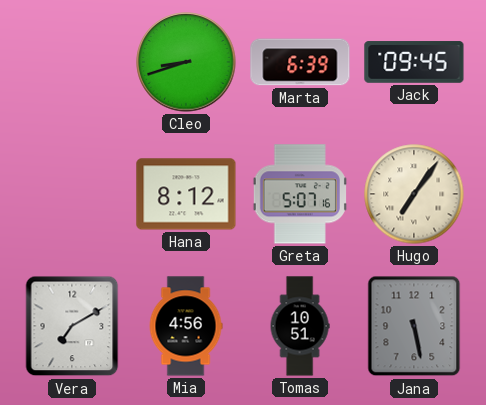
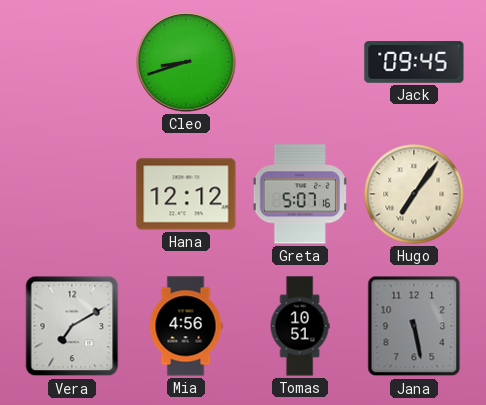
Marta: 6:39 -> none
Hana: 8:12 -> 12:12
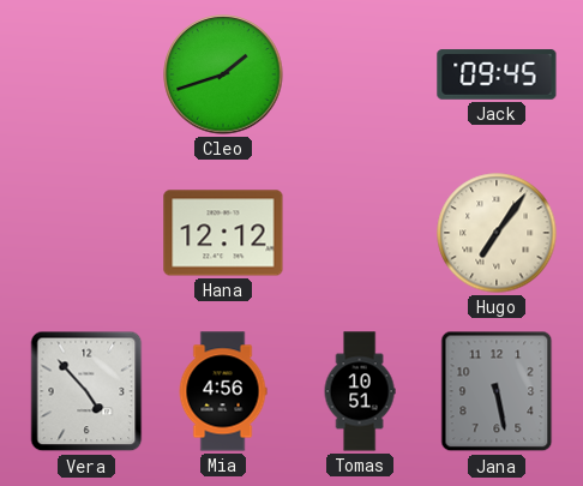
Cleo: 8:42 -> 1:42
Greta: 5:07 -> none
Vera: 7:10 -> 4:53
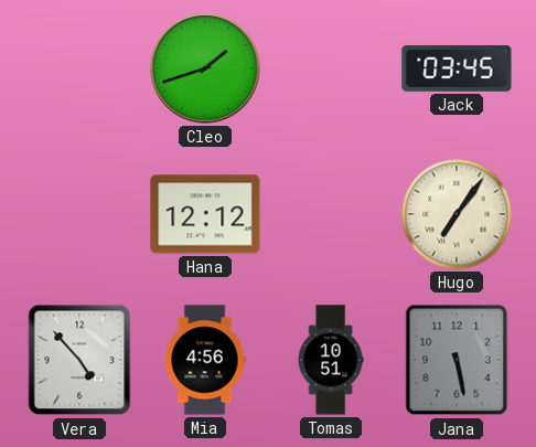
Jack: 09:45 -> 03:45
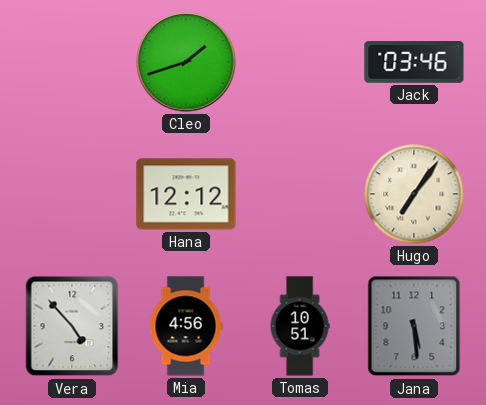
Jack: 03:45 -> 03:46
Jana: 5:28 -> 5:29
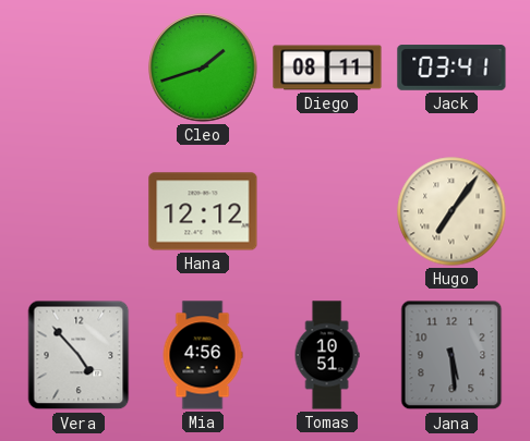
Diego: none -> 08:11
Jack: 03:46 -> 03:41
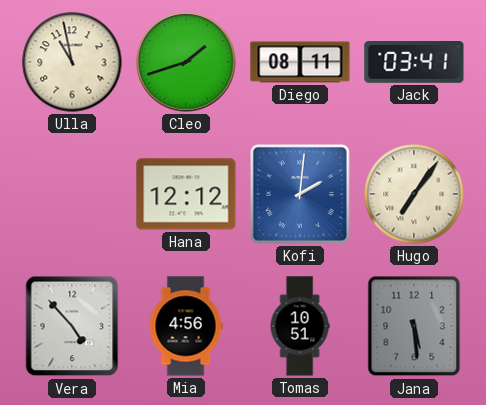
Ulla: none -> 10:58
Kofi: none -> 2:01
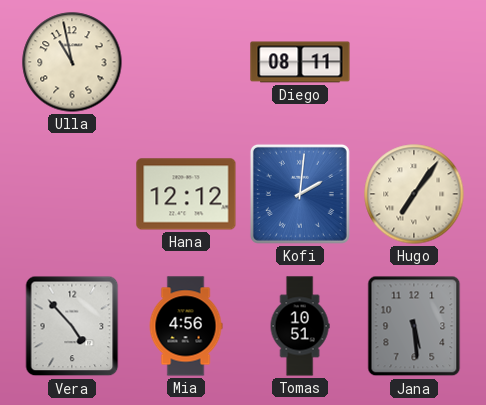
Cleo: 1:42 -> none
Jack: 03:41 -> none
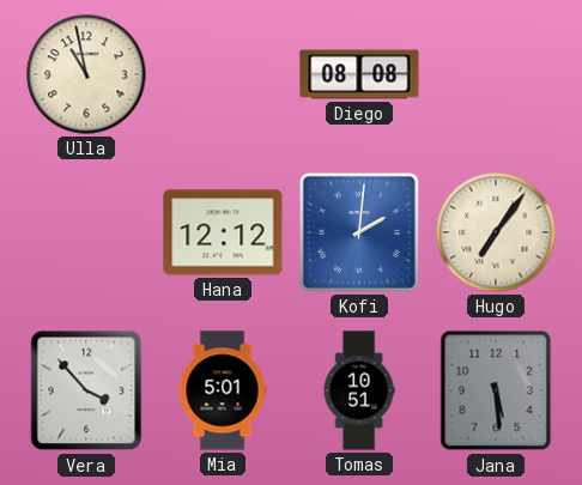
Diego: 08:11 -> 08:08
Vera: 4:53 -> 3:53
Mia: 4:56 -> 5:01
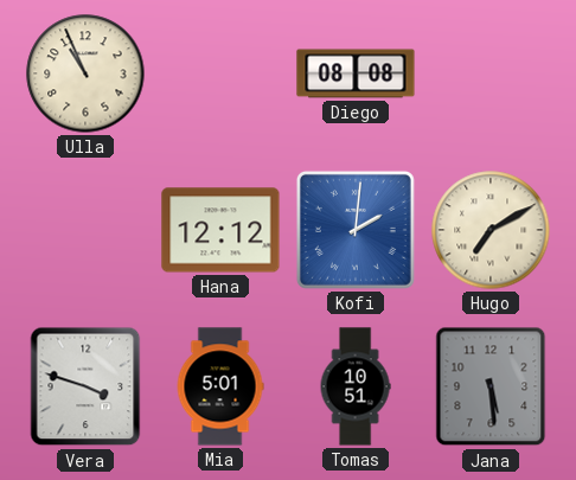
Ulla: 10:58 -> 10:56
Hugo: 7:06 -> 7:10
Vera: 3:53 -> 3:48
